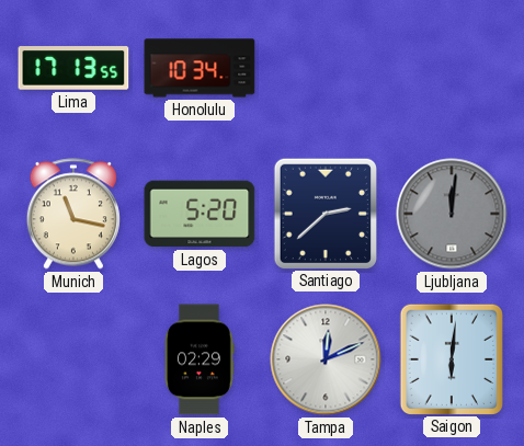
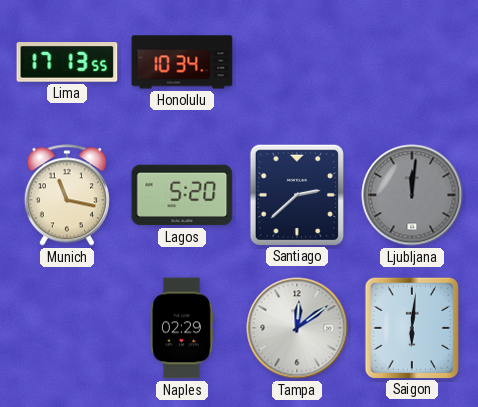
Tampa: 12:11 -> 12:09
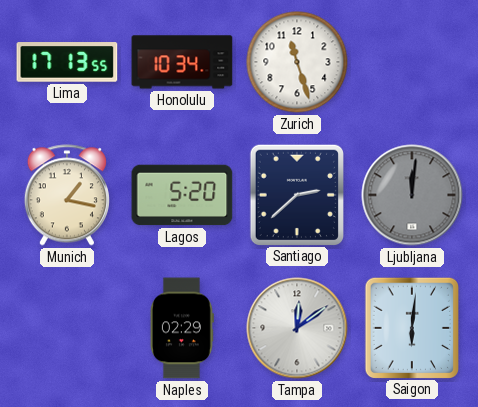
Zurich: none -> 11:27
Munich: 11:17 -> 1:17
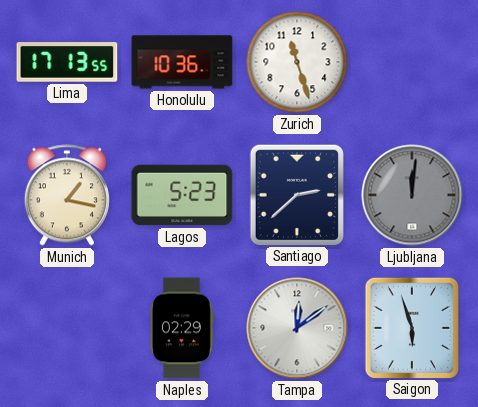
Honolulu: 10:34 -> 10:36
Lagos: 5:20 -> 5:23
Saigon: 6:01 -> 5:57
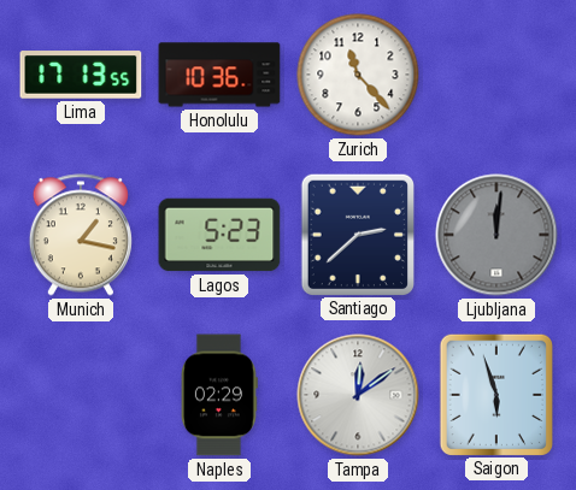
Zurich: 11:27 -> 11:23
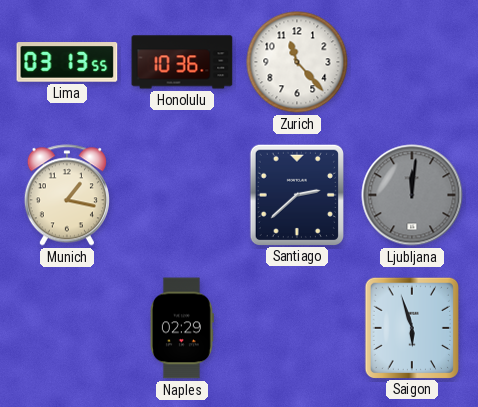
Lima: 17:13 -> 03:13
Lagos: 5:23 -> none
Tampa: 12:09 -> none
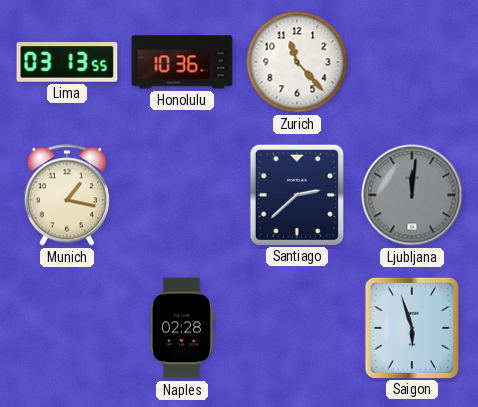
Naples: 02:29 -> 02:28
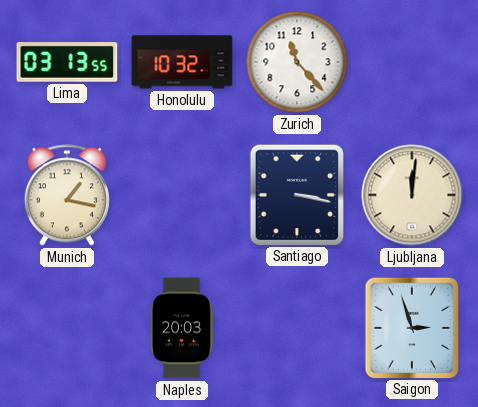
Honolulu: 10:36 -> 10:32
Santiago: 2:38 -> 3:17
Ljubljana dial: grey -> cream
Naples: 02:28 -> 20:03
Saigon: 5:57 -> 2:57
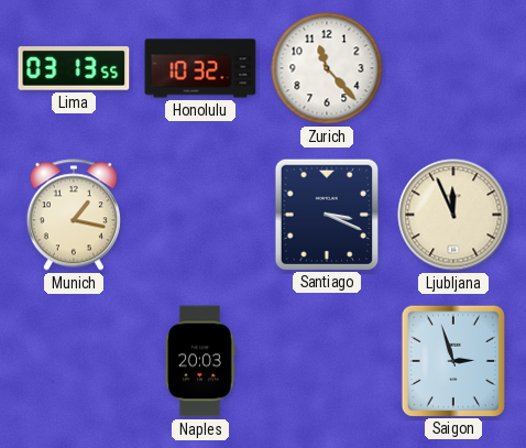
Santiago: 3:17 -> 3:19
Ljubljana: 12:01 -> 11:56
